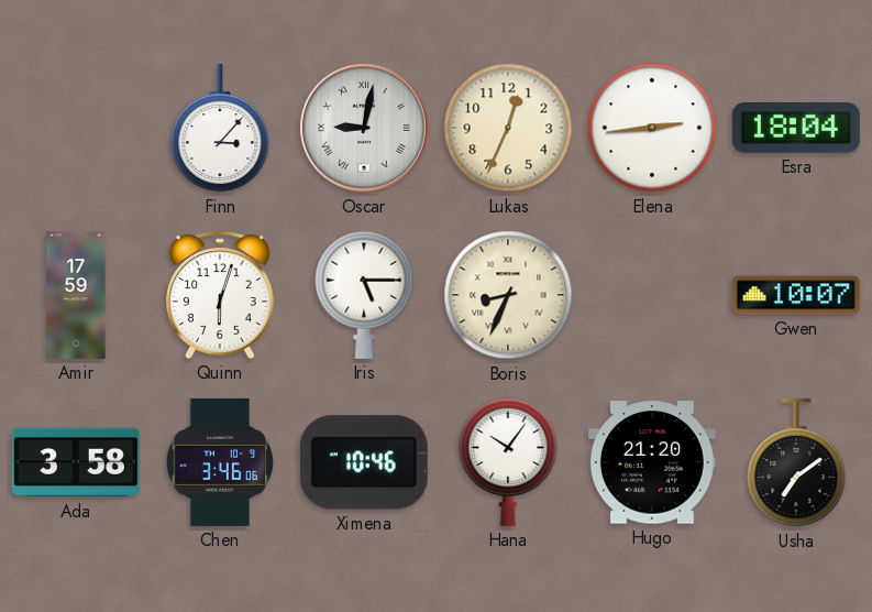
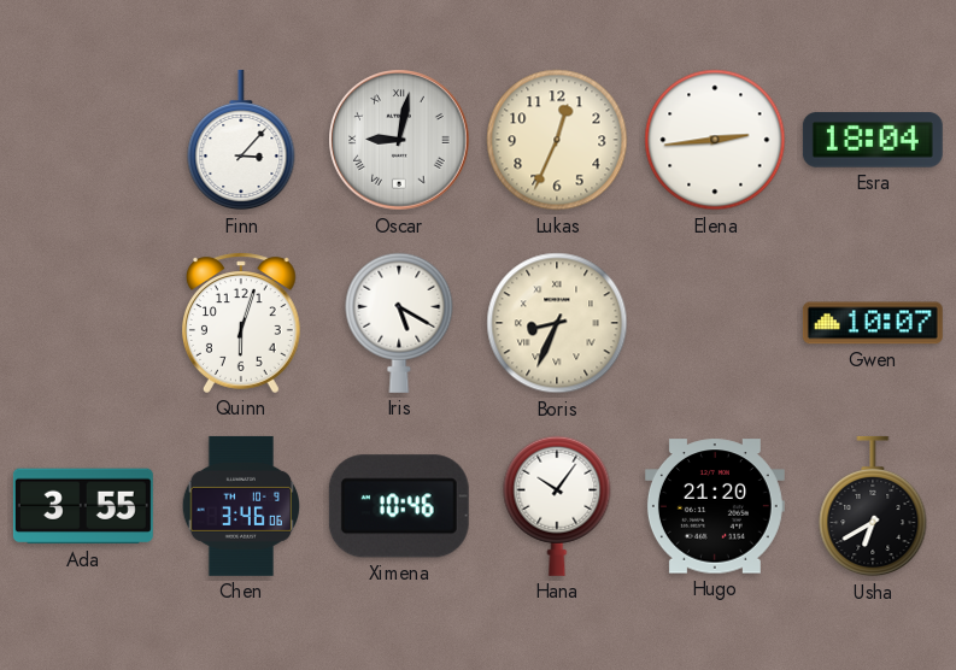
Amir: 17:59 -> none
Iris: 5:15 -> 5:20
Ada: 3:58 -> 3:55
Usha: 7:09 -> 6:40
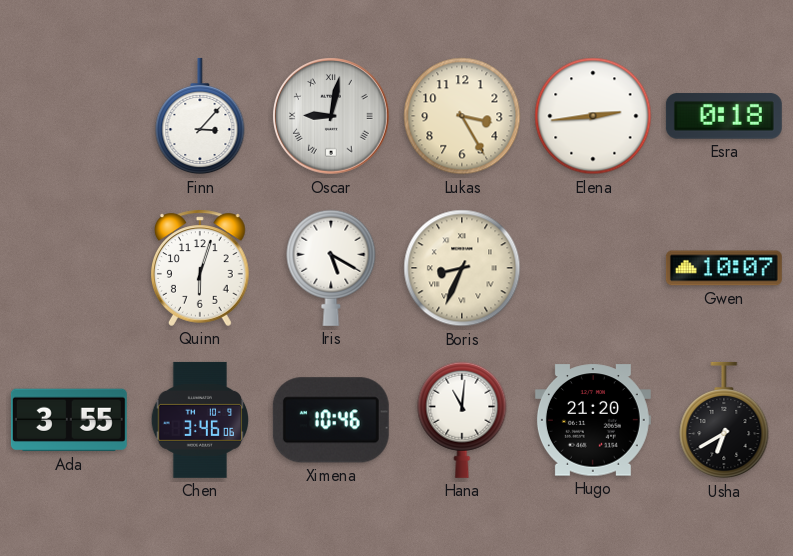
Lukas: 12:34 -> 3:25
Esra: 18:04 -> 0:18
Hana: 10:06 -> 11:01
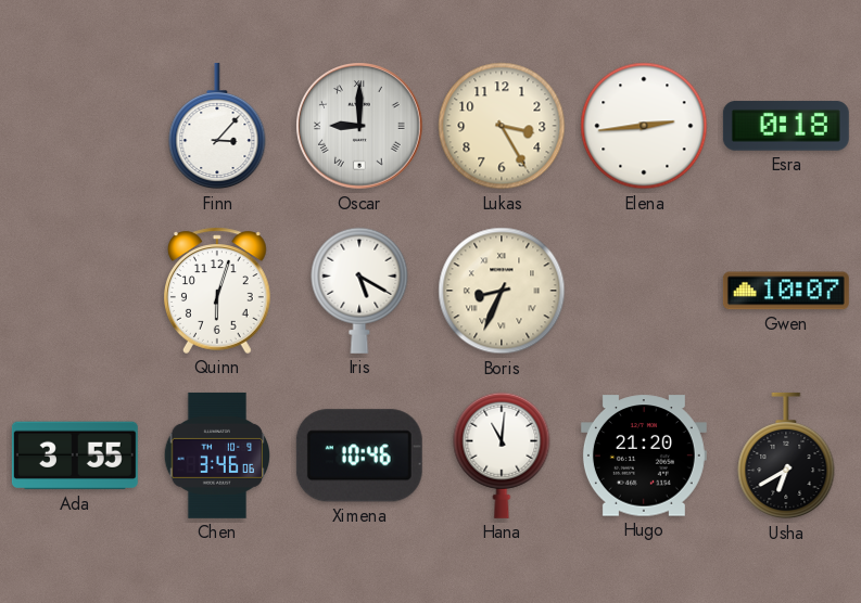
Oscar: 9:02 -> 9:00
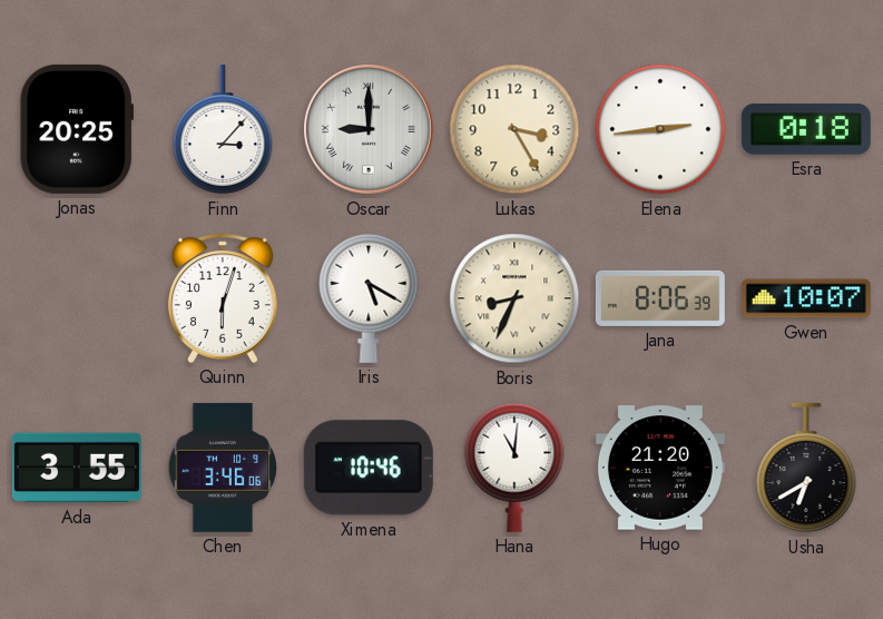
Jonas: none -> 20:25
Jana: none -> 8:06
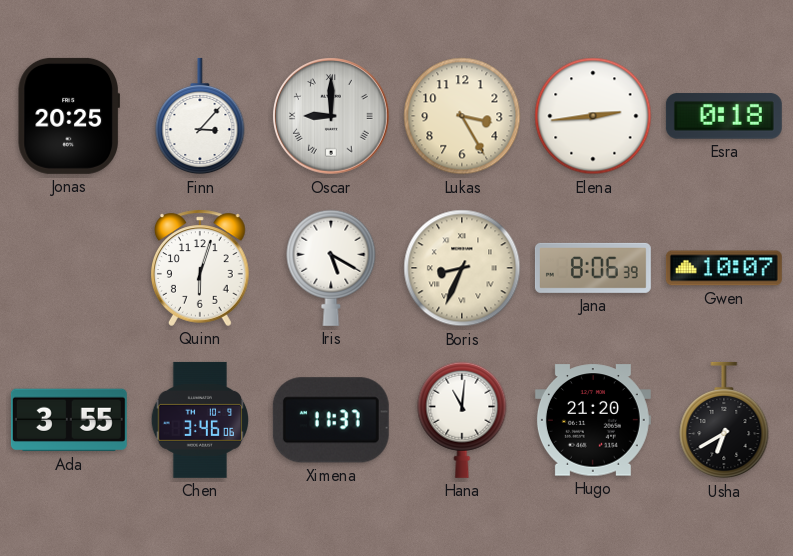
Ximena: 10:46 -> 11:37
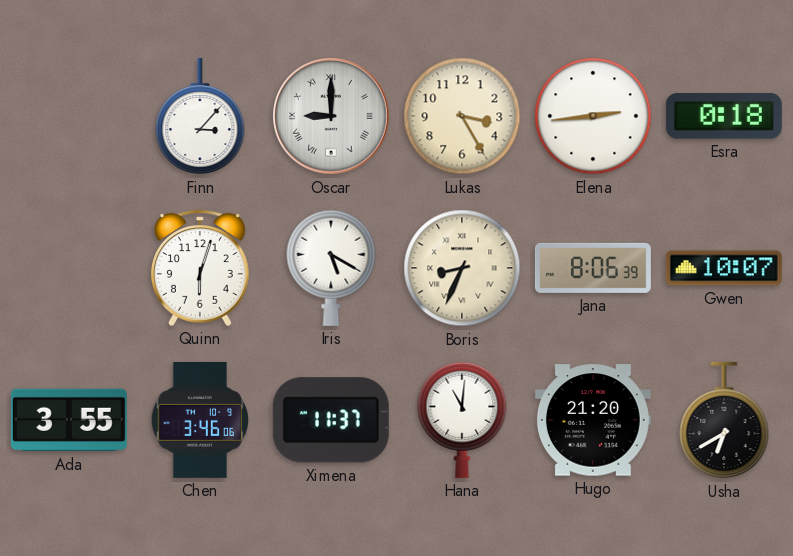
Jonas: 20:25 -> none
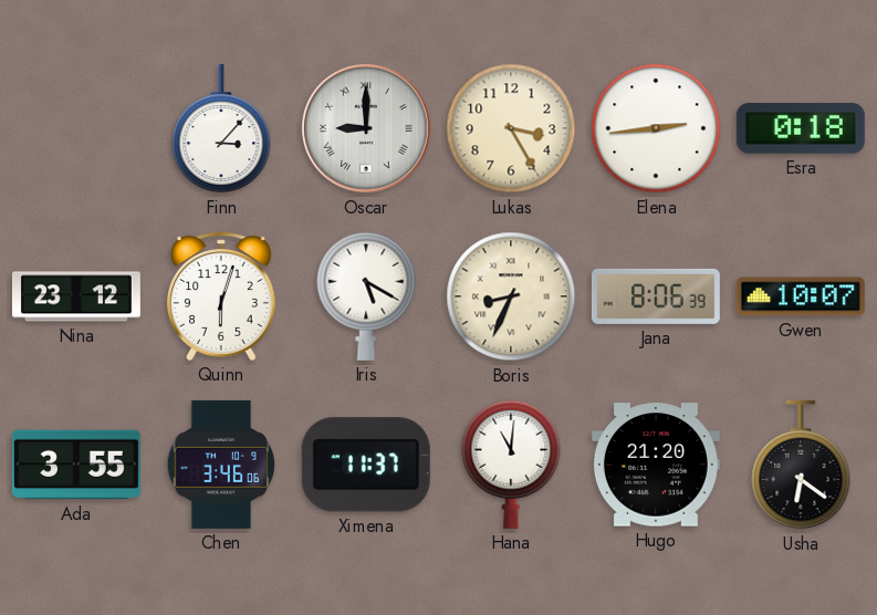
Nina: none -> 23:12
Usha: 6:40 -> 6:21
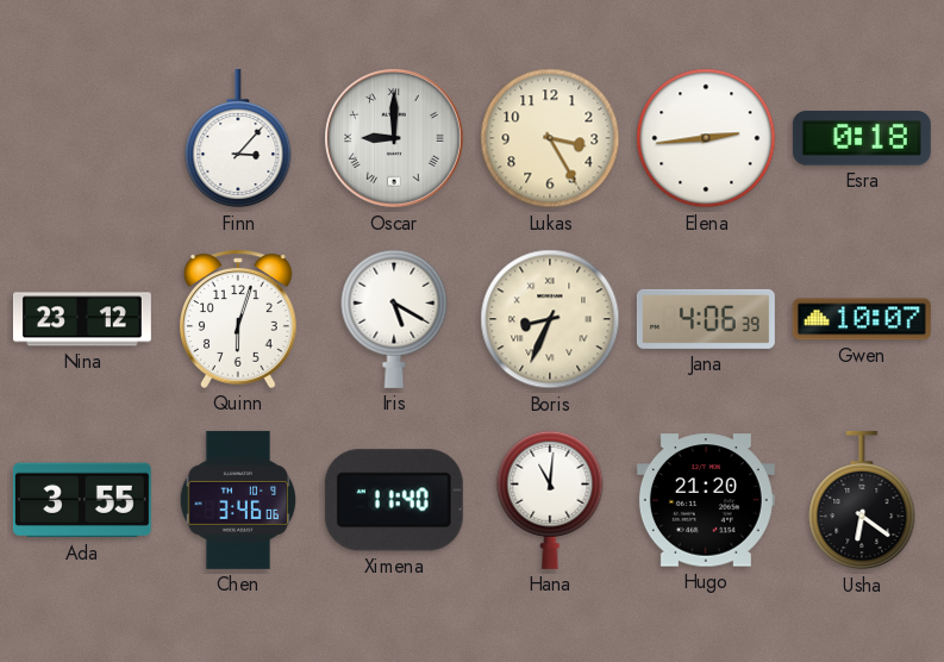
Jana: 8:06 -> 4:06
Ximena: 11:37 -> 11:40
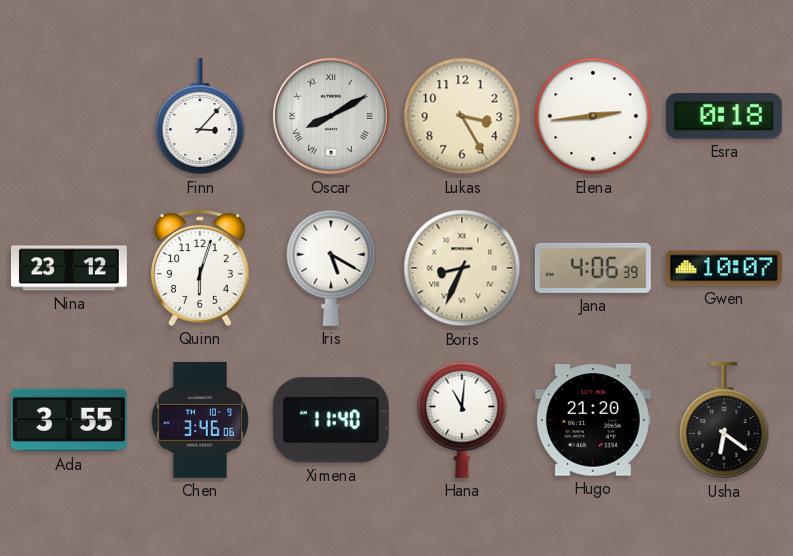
Oscar: 9:00 -> 8:10
